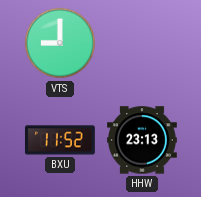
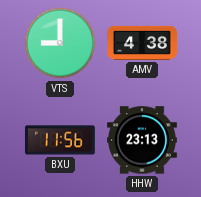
AMV: none -> 4:38
BXU: 11:52 -> 11:56
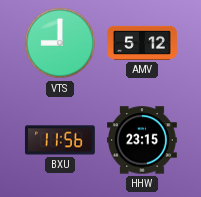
AMV: 4:38 -> 5:12
HHW: 23:13 -> 23:15
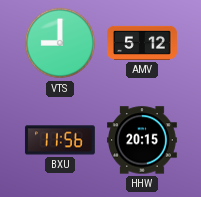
HHW: 23:15 -> 20:15
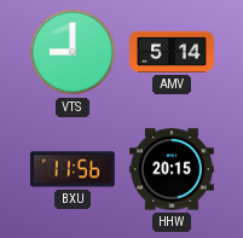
AMV: 5:12 -> 5:14
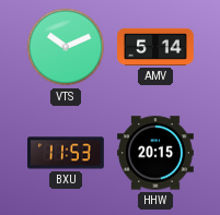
VTS: 9:00 -> 10:11
BXU: 11:56 -> 11:53
